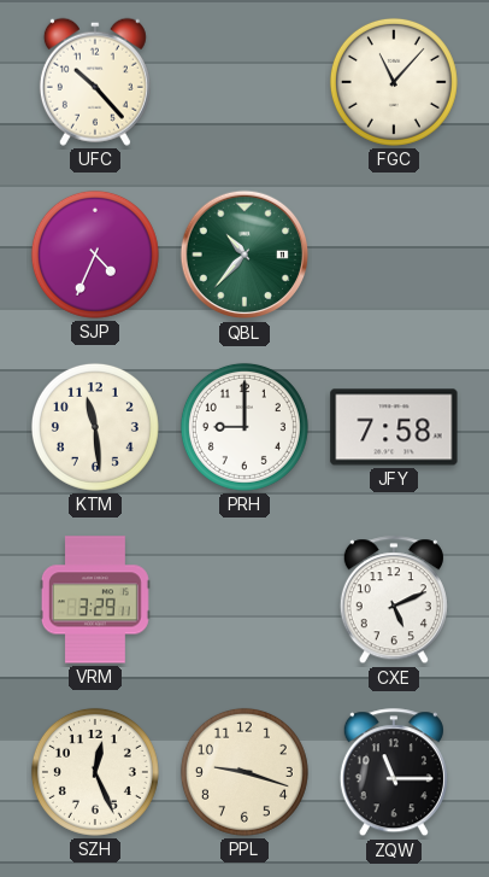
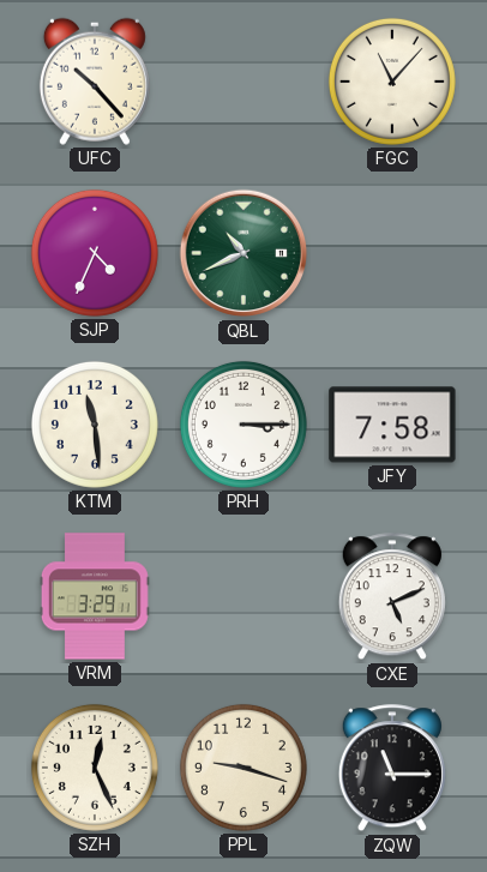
QBL: 10:37 -> 10:41
PRH: 9:00 -> 3:15
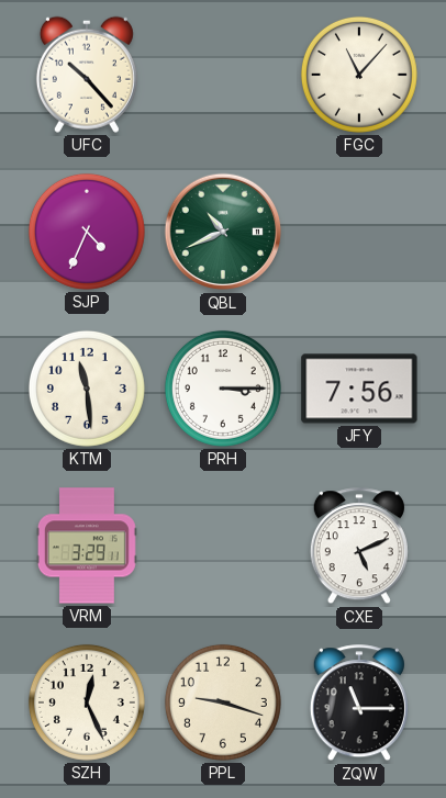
JFY: 7:58 -> 7:56
